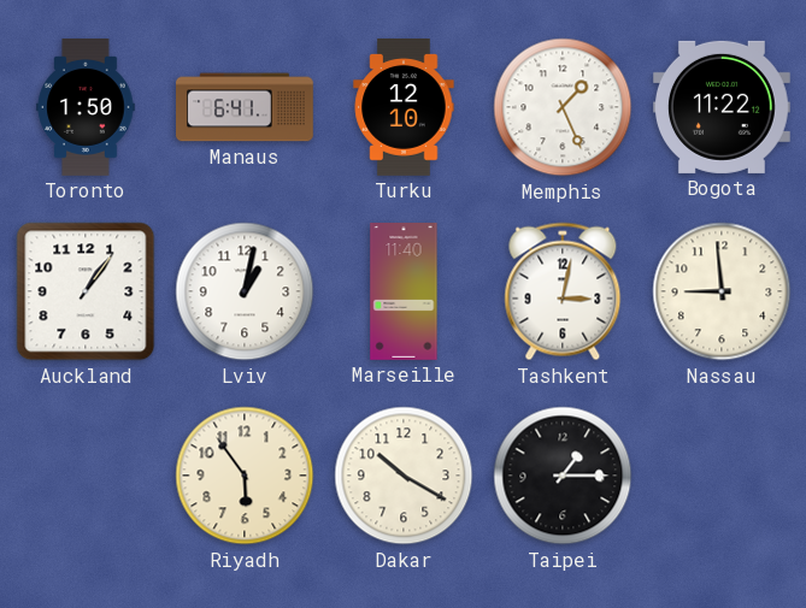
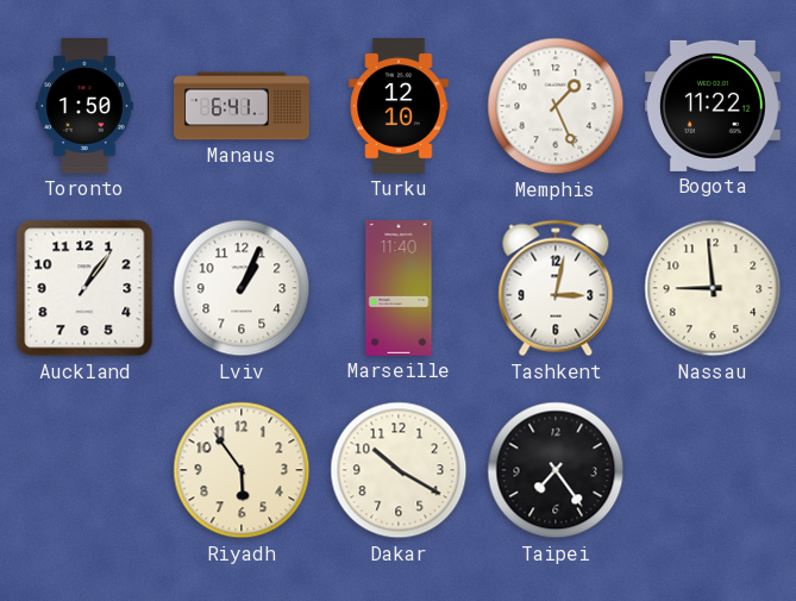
Lviv: 1:02 -> 1:04
Taipei: 1:15 -> 7:24
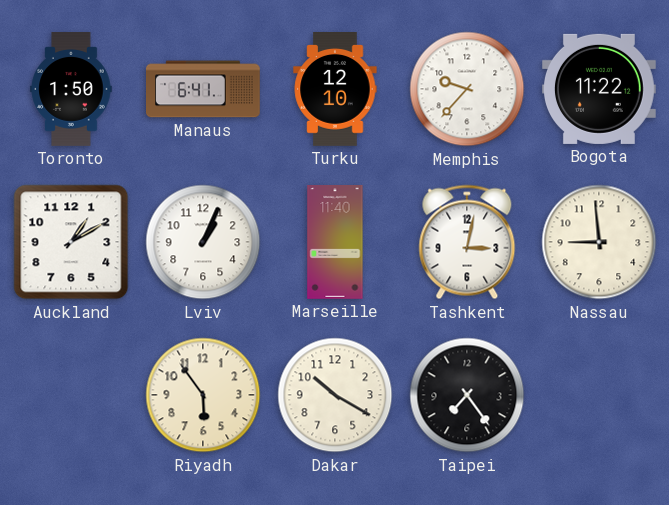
Memphis: 1:26 -> 9:37
Auckland: 1:06 -> 1:10
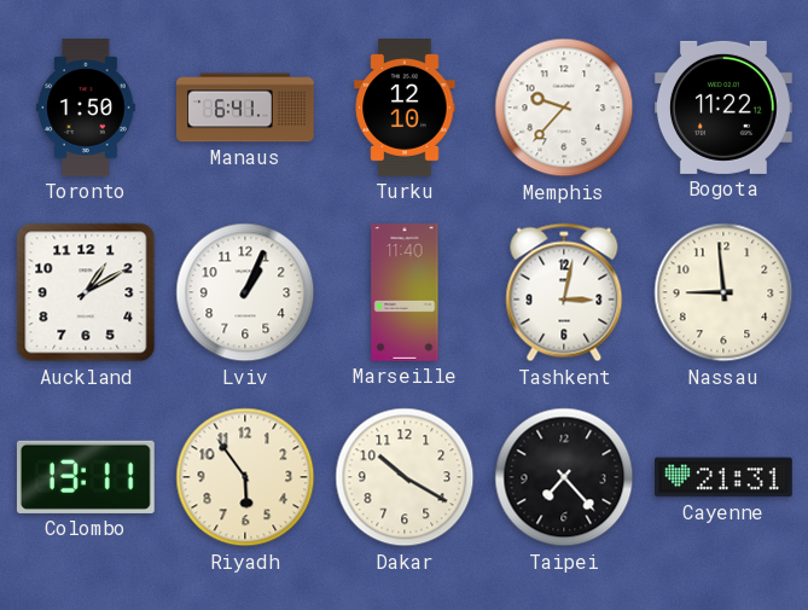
Colombo: none -> 13:11
Taipei: 7:24 -> 7:23
Cayenne: none -> 21:31
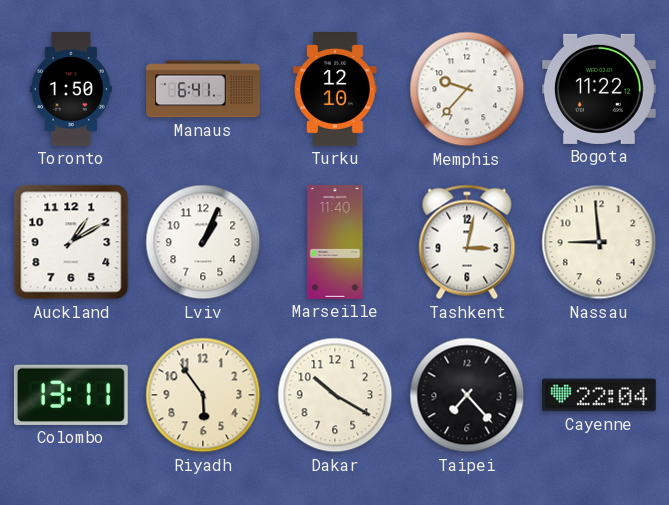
Cayenne: 21:31 -> 22:04
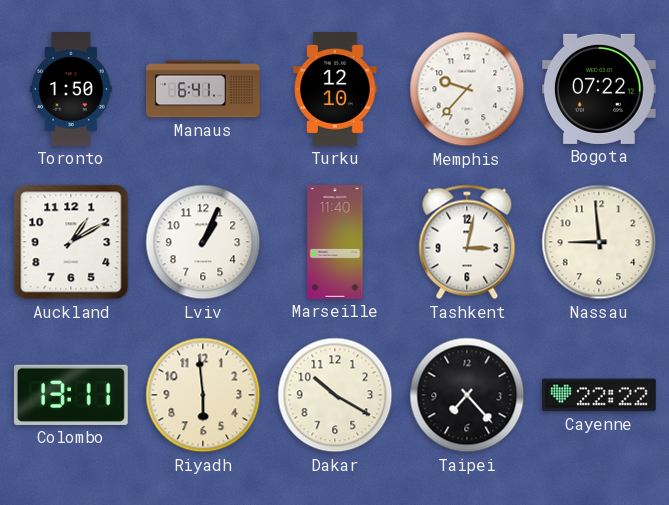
Bogota: 11:22 -> 07:22
Riyadh: 5:54 -> 5:59
Cayenne: 22:04 -> 22:22
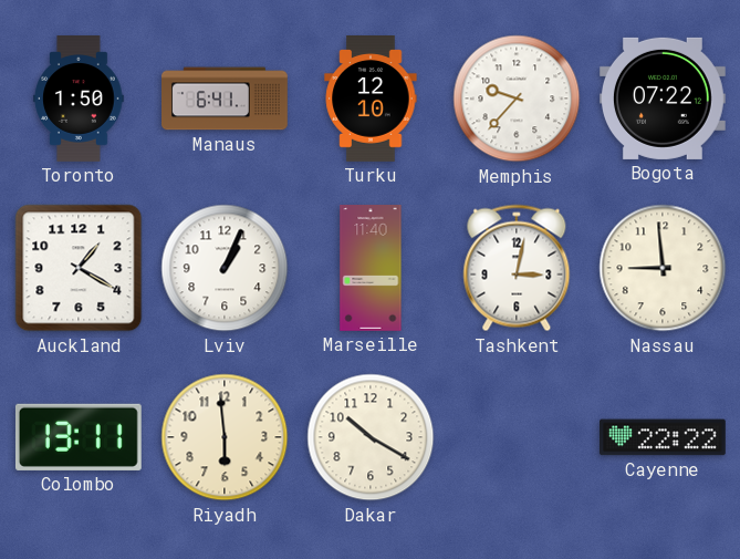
Auckland: 1:10 -> 1:20
Taipei: 7:23 -> none
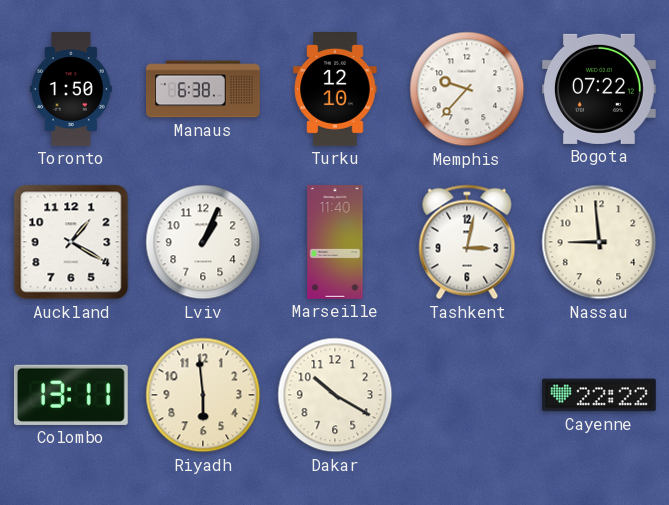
Manaus: 6:41 -> 6:38
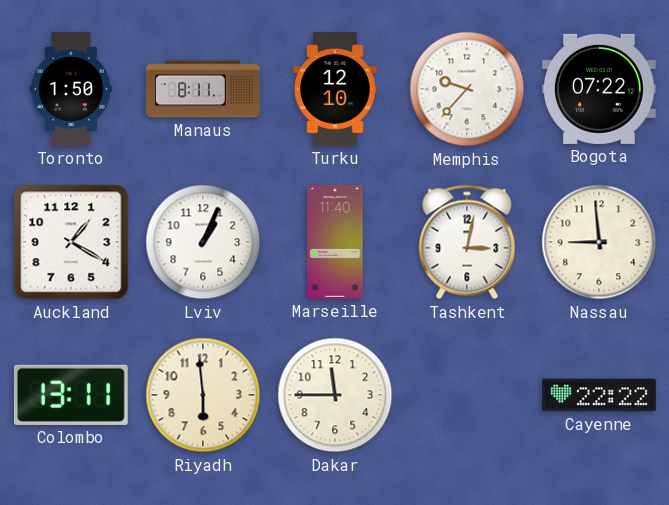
Manaus: 6:38 -> 8:11
Dakar: 10:20 -> 11:45
